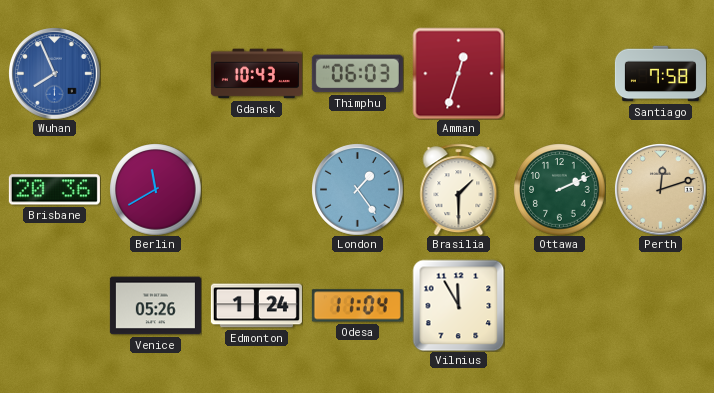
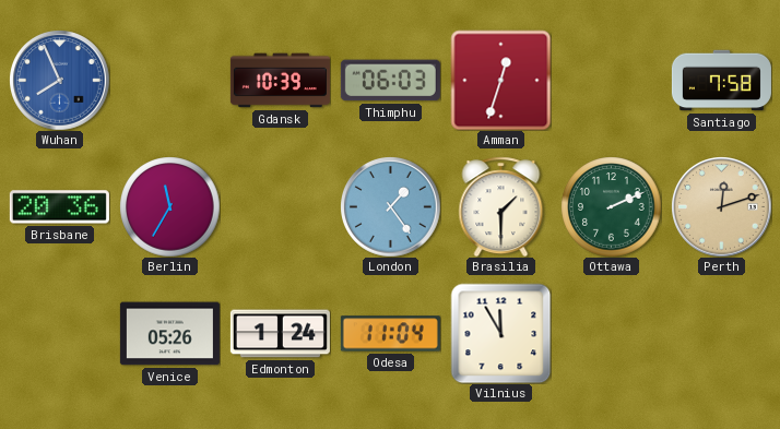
Gdansk: 10:43 -> 10:39
Berlin: 11:40 -> 11:35
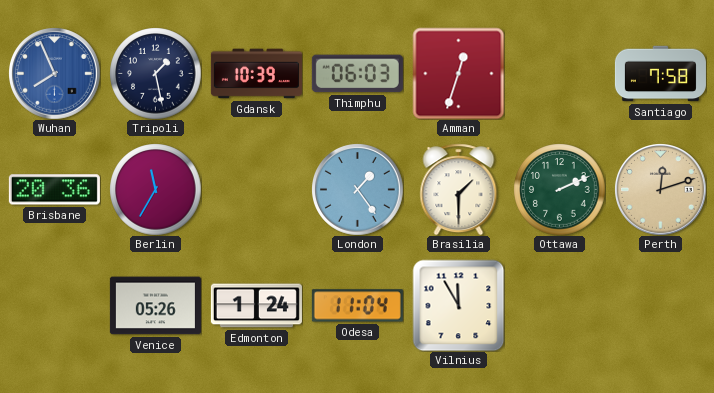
Tripoli: none -> 1:28
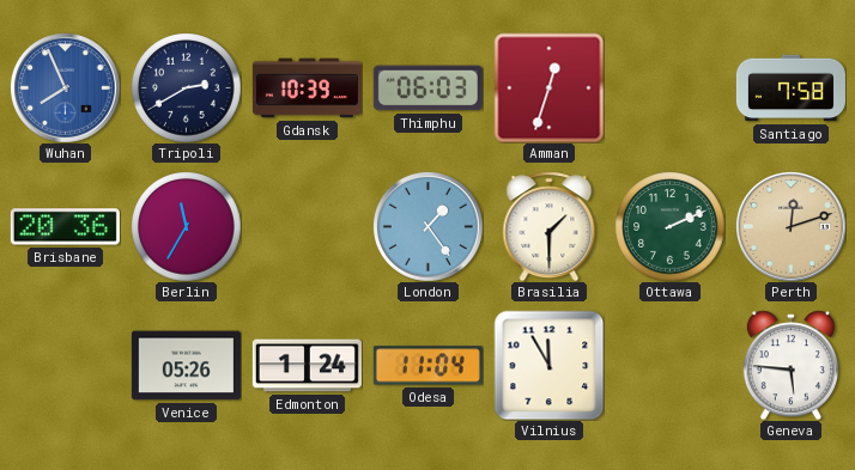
Tripoli: 1:28 -> 2:40
Geneva: none -> 5:46
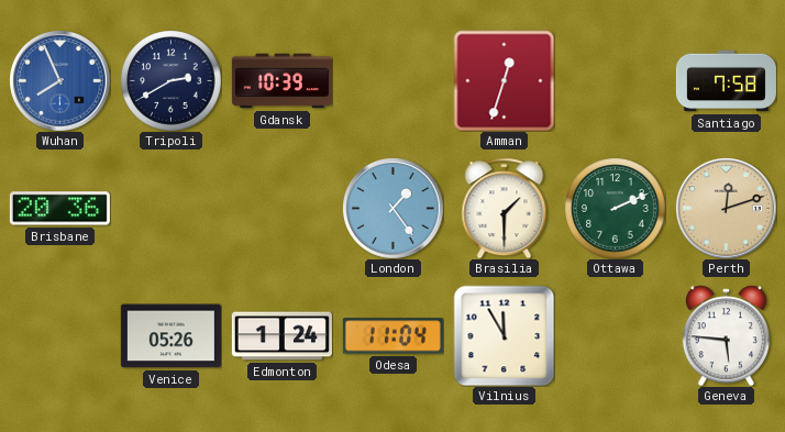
Thimphu: 06:03 -> none
Berlin: 11:35 -> none
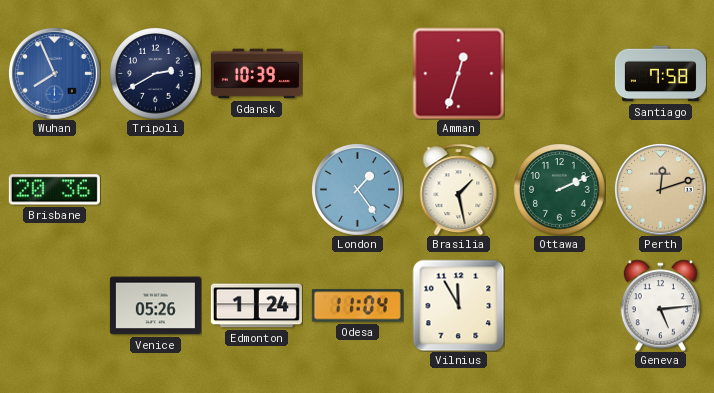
Brasilia: 1:30 -> 1:28
Geneva: 5:46 -> 5:14
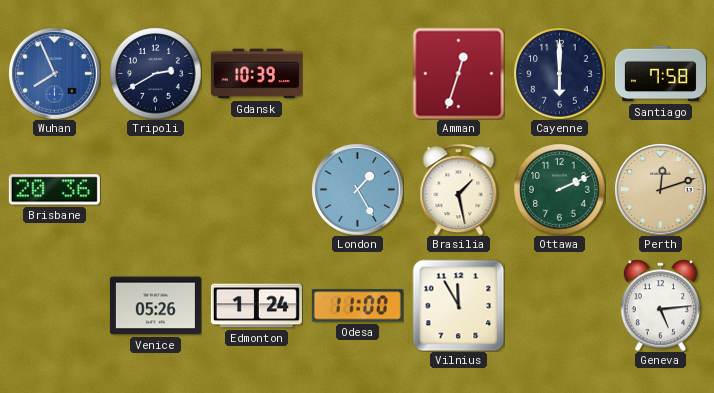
Cayenne: none -> 6:00
London: 1:24 -> 1:25
Odesa: 11:04 -> 11:00
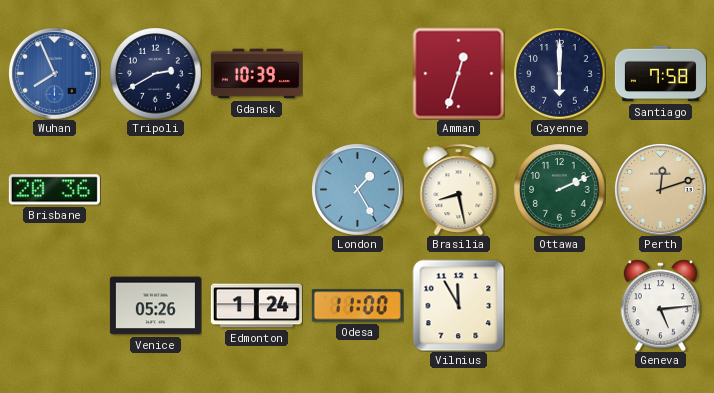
Brasilia: 1:28 -> 8:28
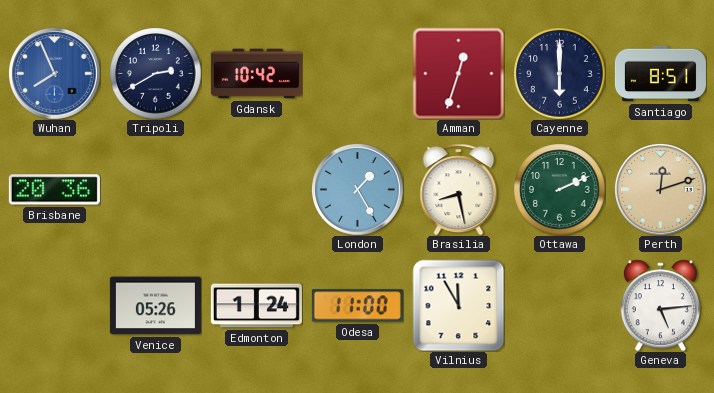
Gdansk: 10:39 -> 10:42
Santiago: 7:58 -> 8:51
